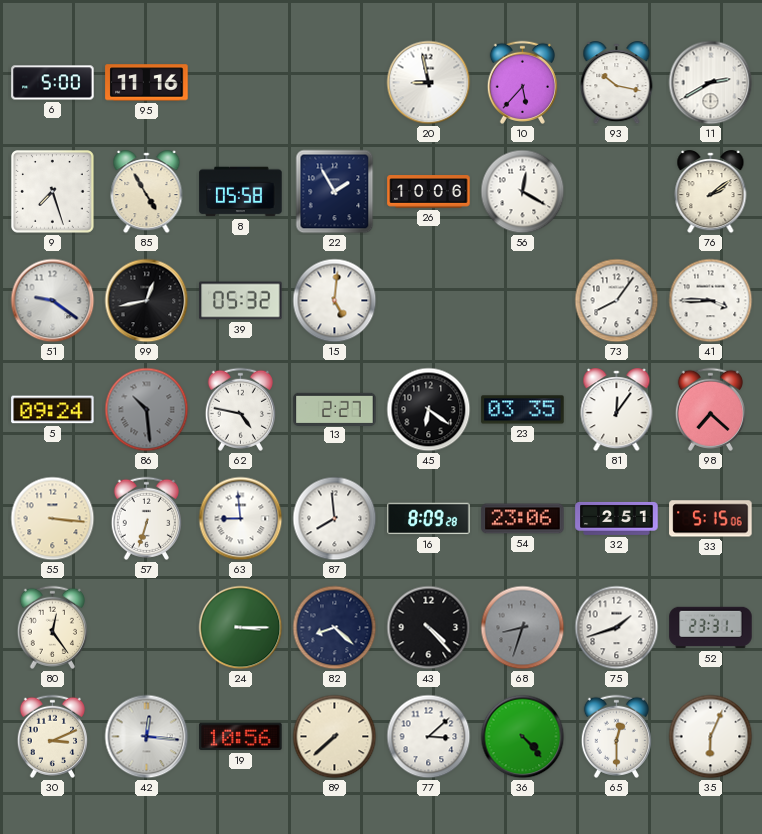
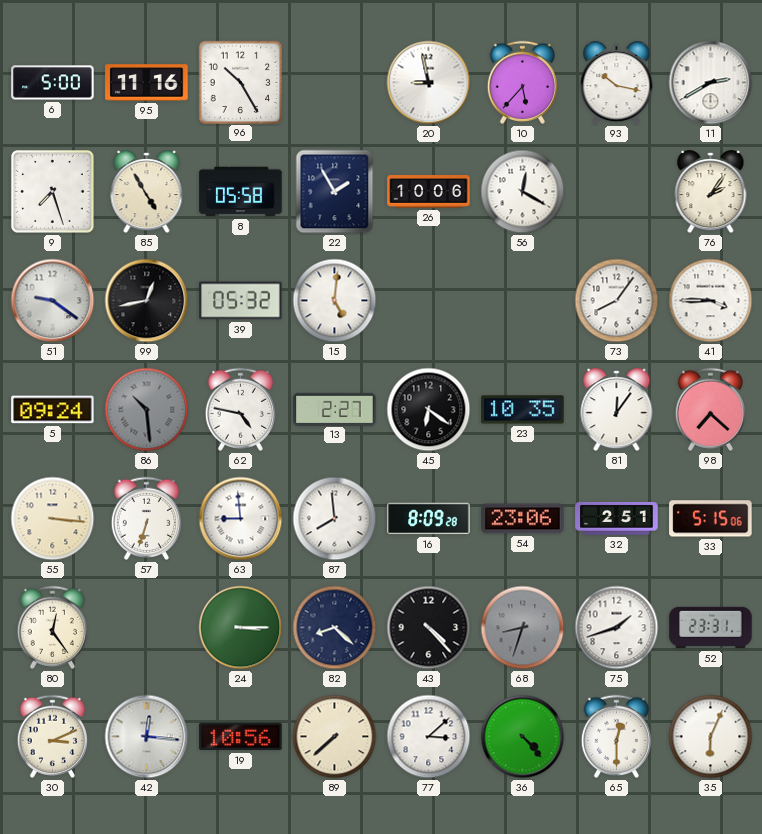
96: none -> 10:25
76: 2:09 -> 2:06
23: 03:35 -> 10:35
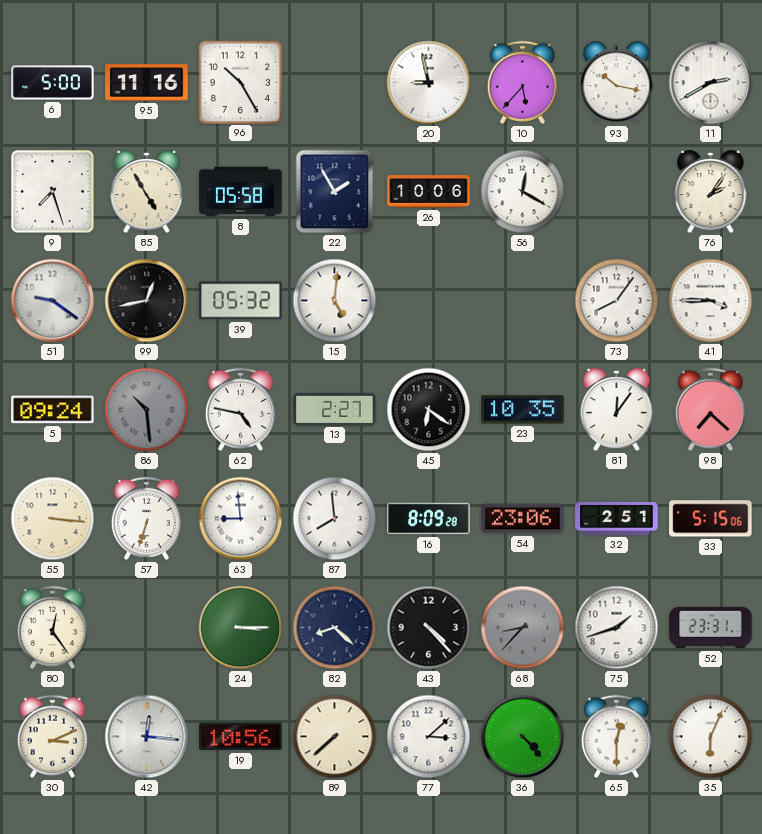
68: 8:33 -> 8:37
